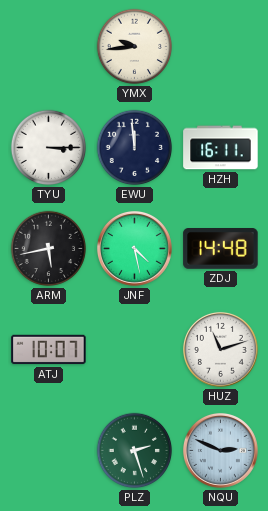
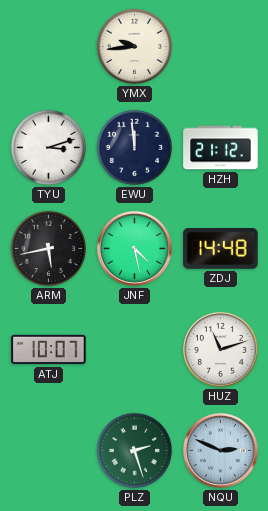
TYU: 3:15 -> 3:12
HZH: 16:11 -> 21:12
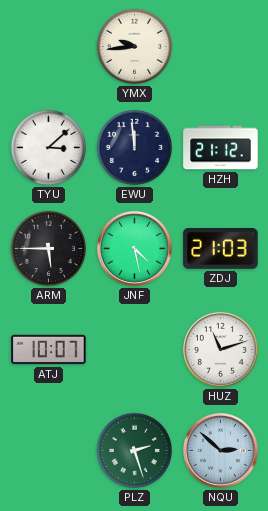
TYU: 3:12 -> 3:08
ARM: 5:43 -> 5:45
ZDJ: 14:48 -> 21:03
NQU: 2:49 -> 2:52
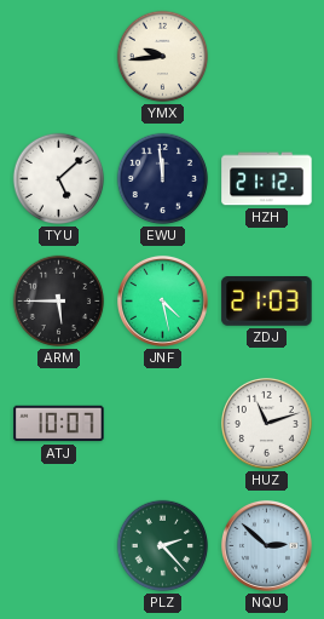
TYU: 3:08 -> 5:08
PLZ: 2:27 -> 2:23
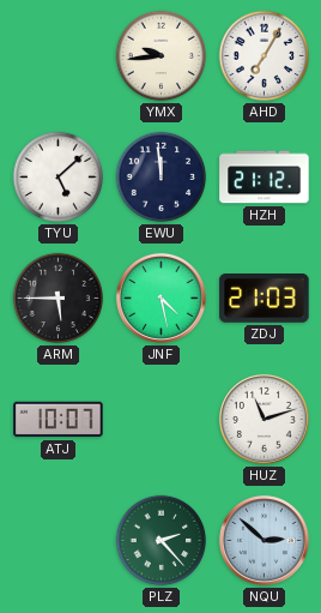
AHD: none -> 7:05
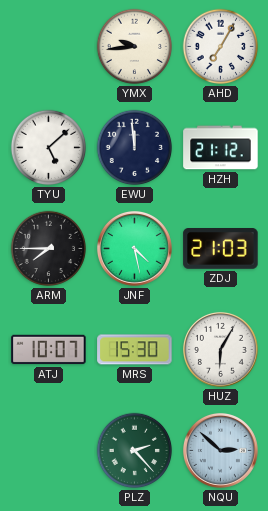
ARM: 5:45 -> 7:45
MRS: none -> 15:30
HUZ: 11:12 -> 6:05
